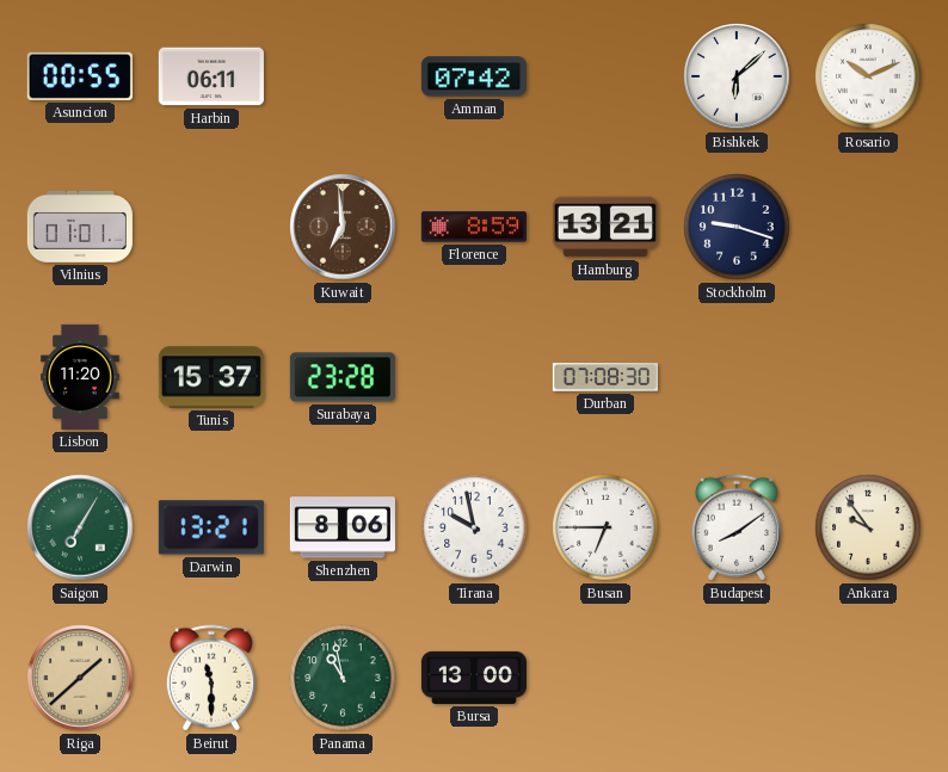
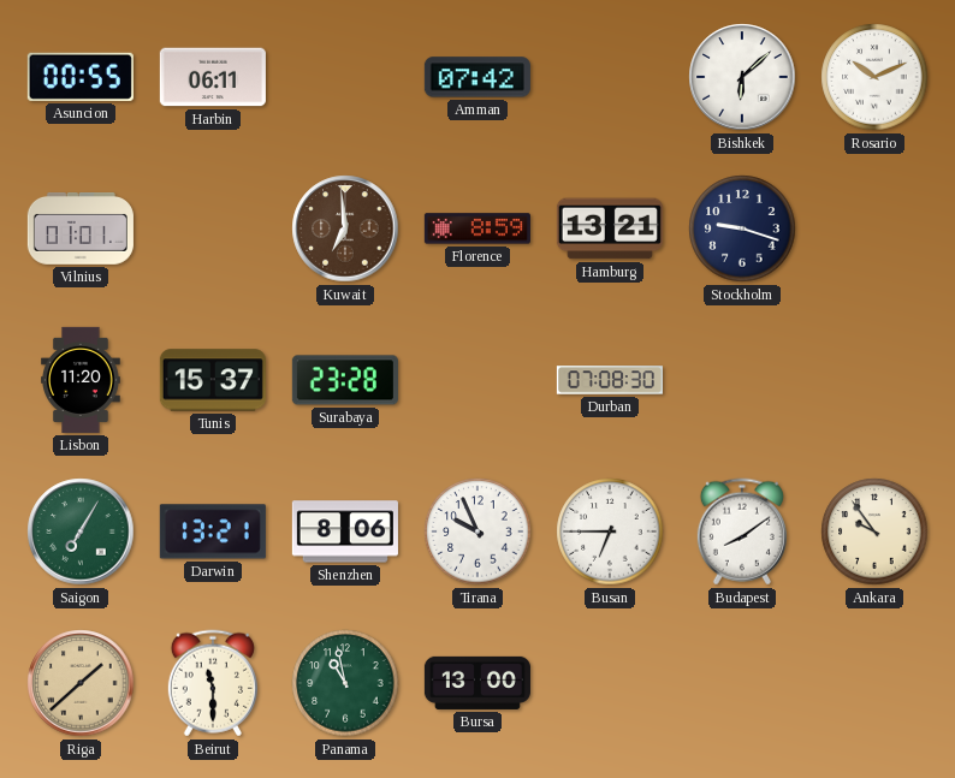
Tirana: 9:58 -> 9:56
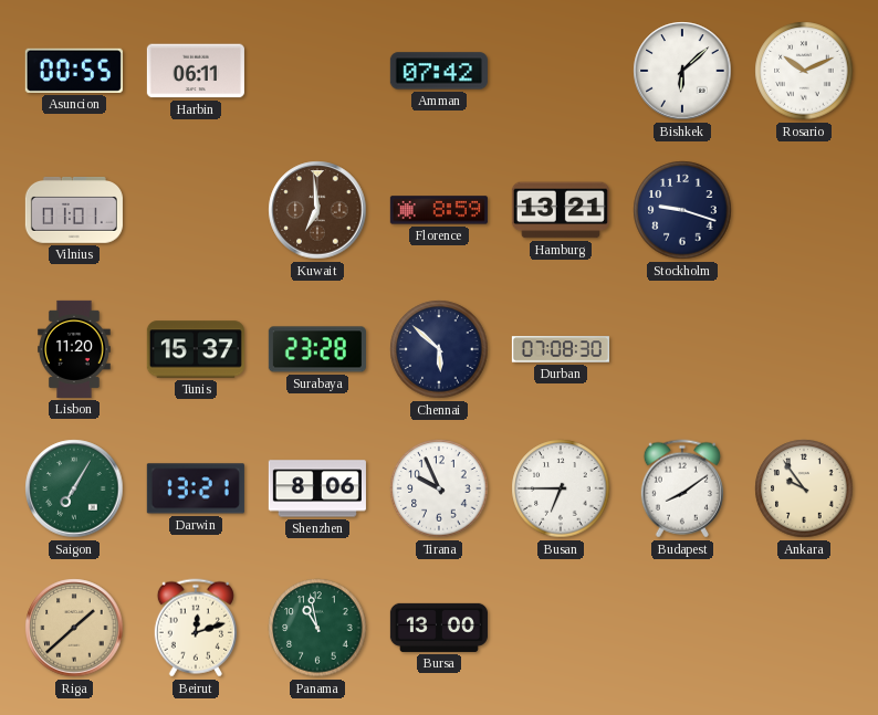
Chennai: none -> 5:52
Beirut: 11:30 -> 12:12
